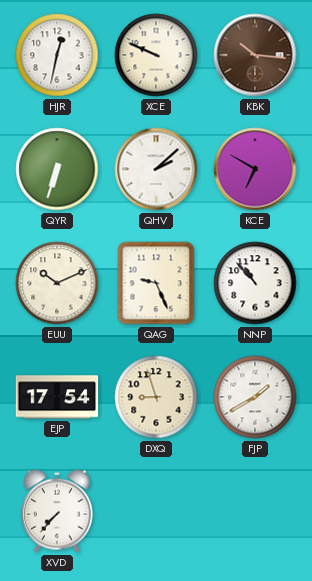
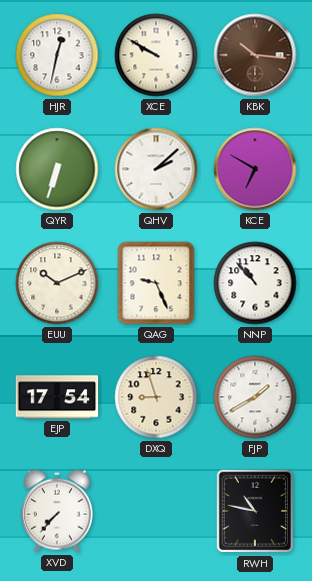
XCE: 9:49 -> 9:50
RWH: none -> 10:47
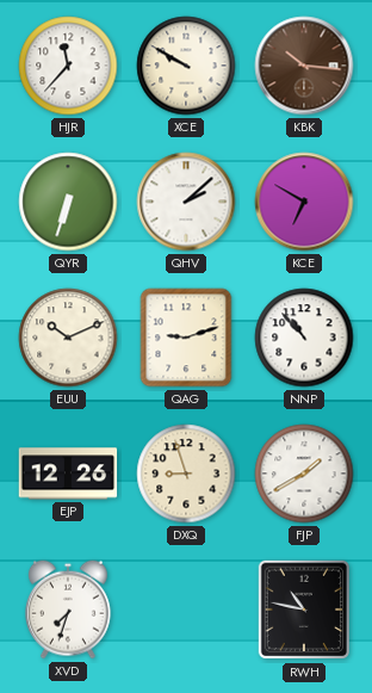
HJR: 12:32 -> 11:37
QAG: 9:26 -> 9:12
EJP: 17:54 -> 12:26
XVD: 7:37 -> 7:33
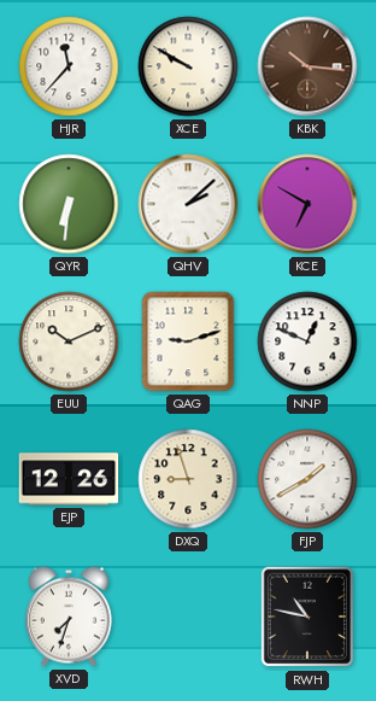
QYR: 6:33 -> 6:31
NNP: 10:53 -> 12:49
